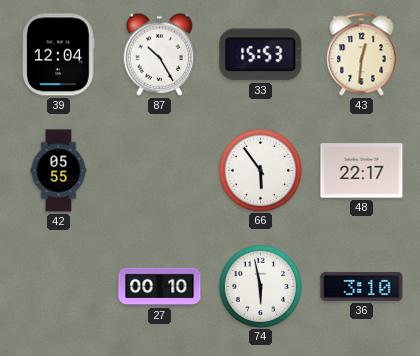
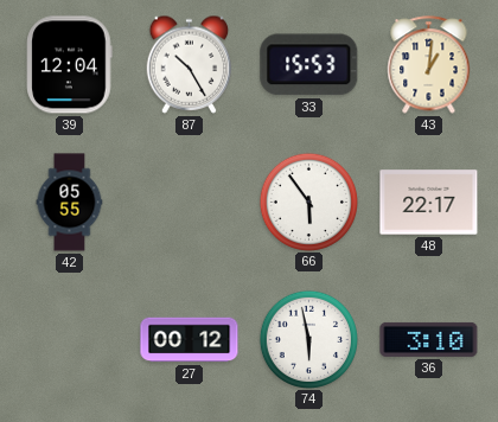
43: 12:31 -> 1:01
27: 00:10 -> 00:12
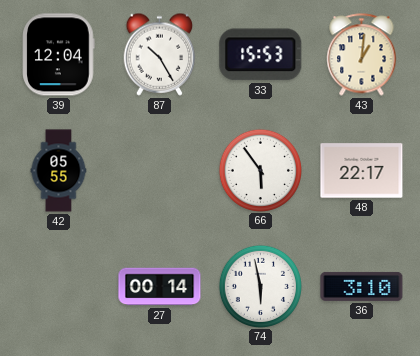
27: 00:12 -> 00:14
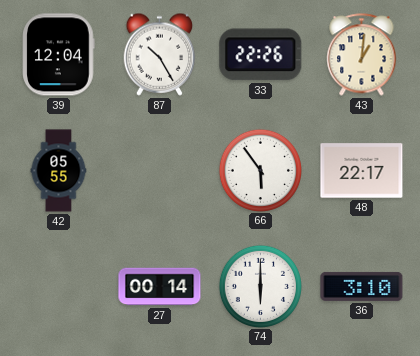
33: 15:53 -> 22:26
74: 5:58 -> 6:00
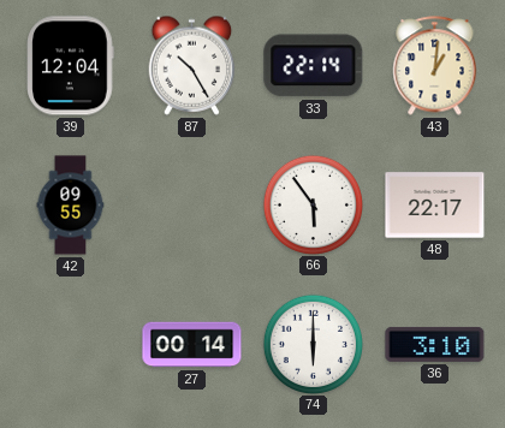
33: 22:26 -> 22:14
42: 05:55 -> 09:55
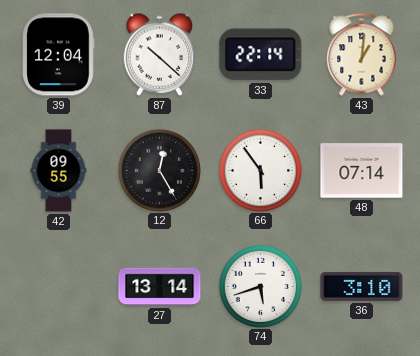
87: 10:25 -> 10:22
12: none -> 12:25
48: 22:17 -> 07:14
27: 00:14 -> 13:14
74: 6:00 -> 5:42
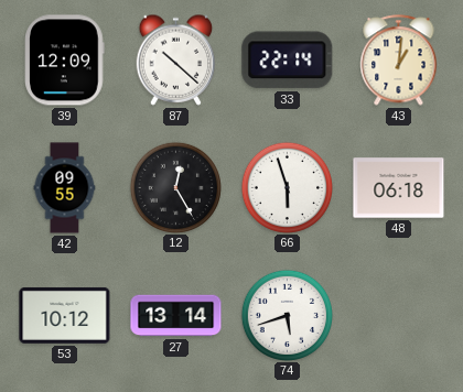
39: 12:04 -> 12:09
66: 5:54 -> 5:57
48: 07:14 -> 06:18
53: none -> 10:12
36: 3:10 -> none
